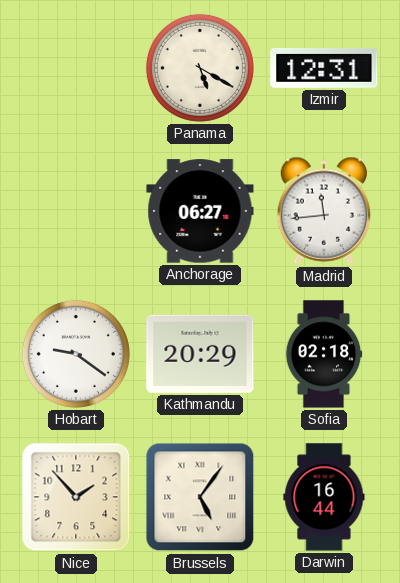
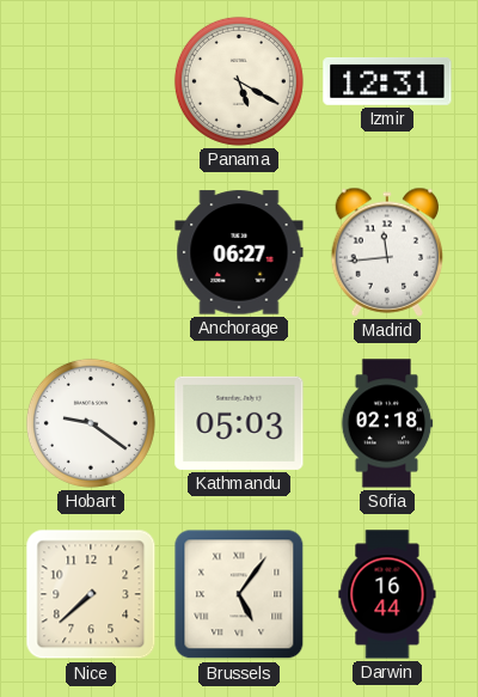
Kathmandu: 20:29 -> 05:03
Nice: 1:53 -> 7:38
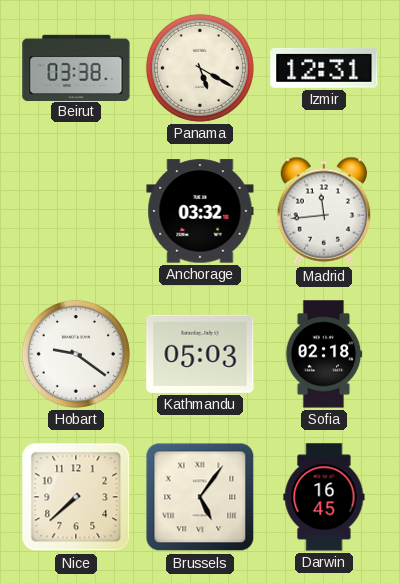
Beirut: none -> 03:38
Anchorage: 06:27 -> 03:32
Darwin: 16:44 -> 16:45
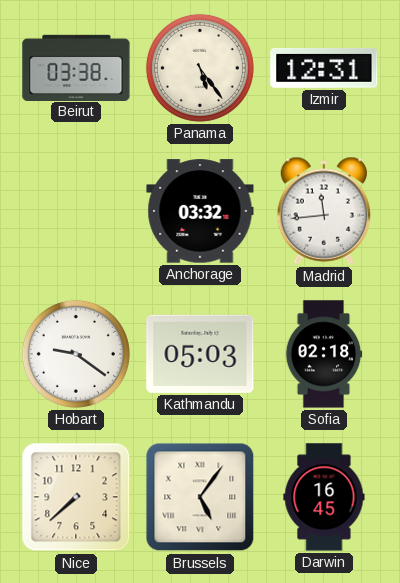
Panama: 5:20 -> 5:24
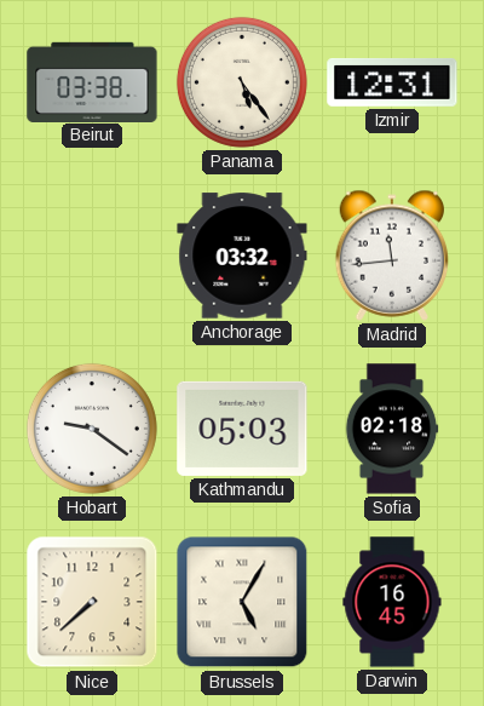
Brussels: 5:06 -> 5:05
